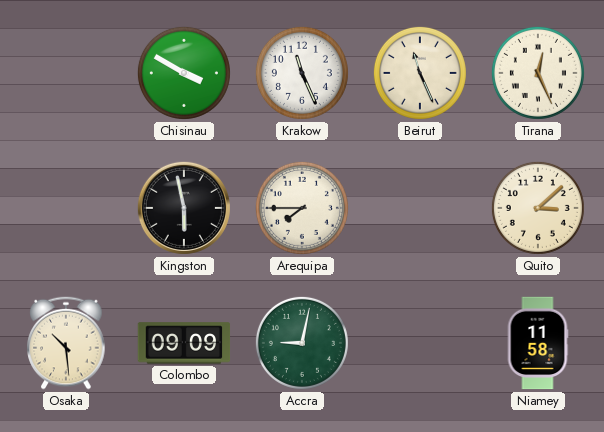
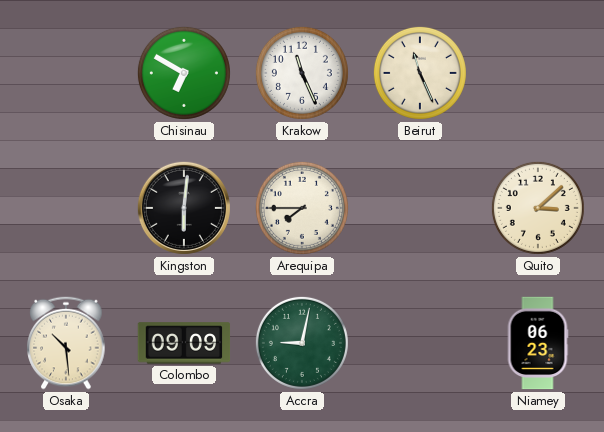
Chisinau: 3:50 -> 6:50
Tirana: 12:26 -> none
Kingston: 5:58 -> 6:01
Niamey: 11:58 -> 06:23
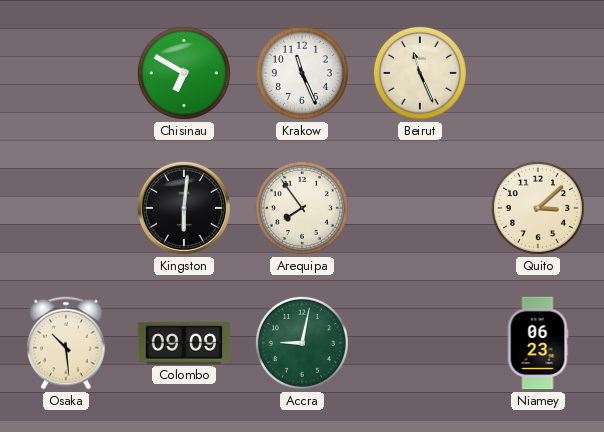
Arequipa: 7:45 -> 7:54
